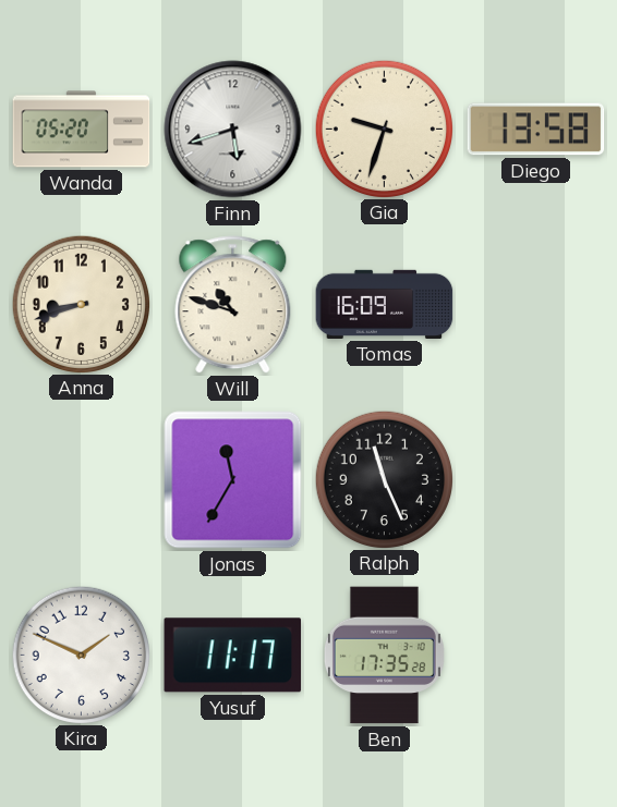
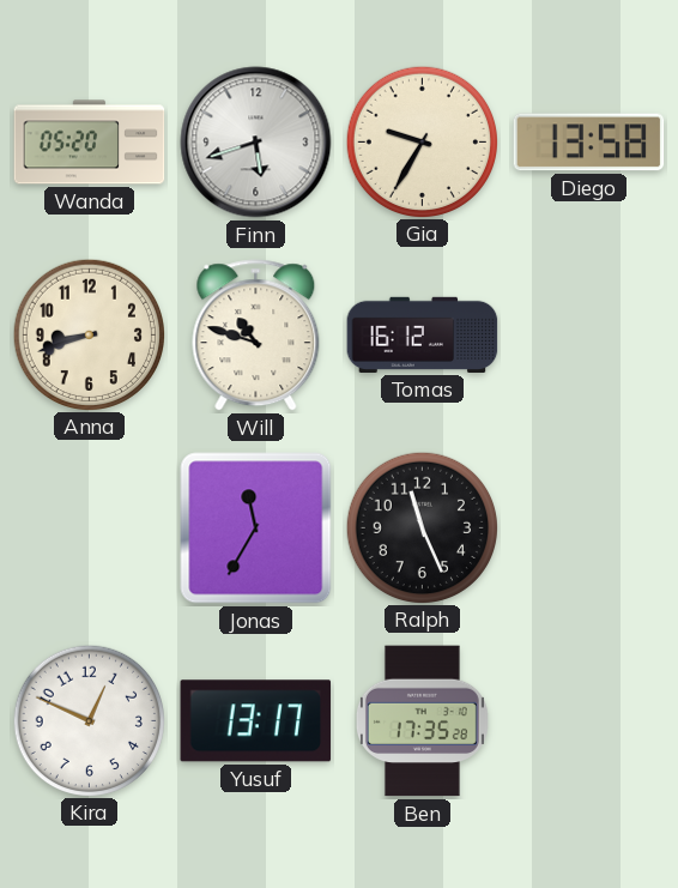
Gia: 9:33 -> 9:35
Tomas: 16:09 -> 16:12
Kira: 1:49 -> 12:49
Yusuf: 11:17 -> 13:17
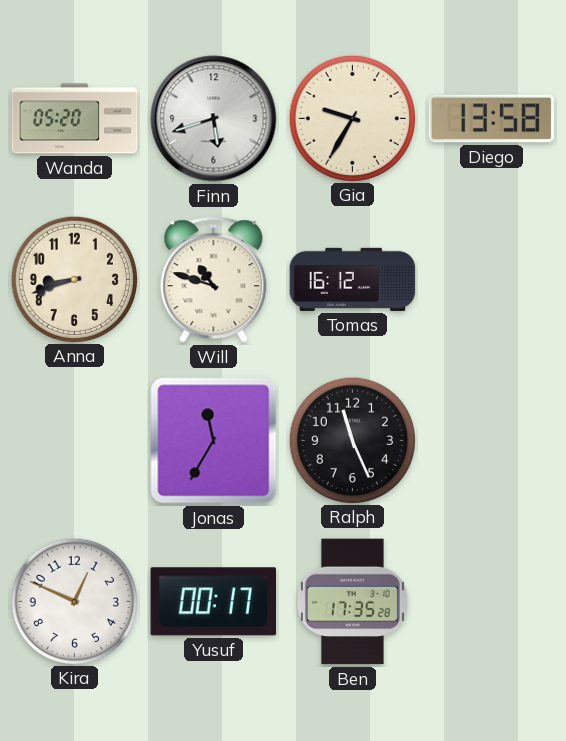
Yusuf: 13:17 -> 00:17
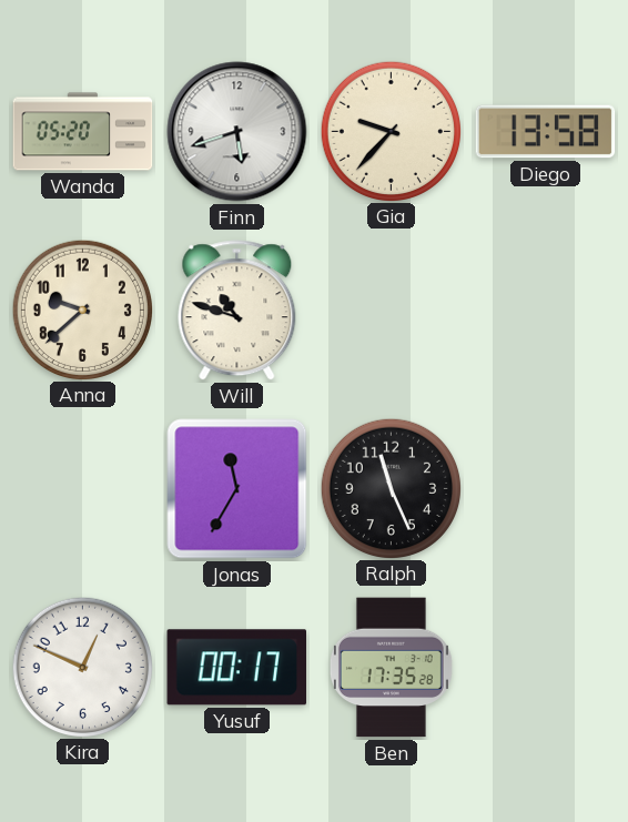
Gia: 9:35 -> 9:37
Anna: 8:42 -> 9:38
Tomas: 16:12 -> none
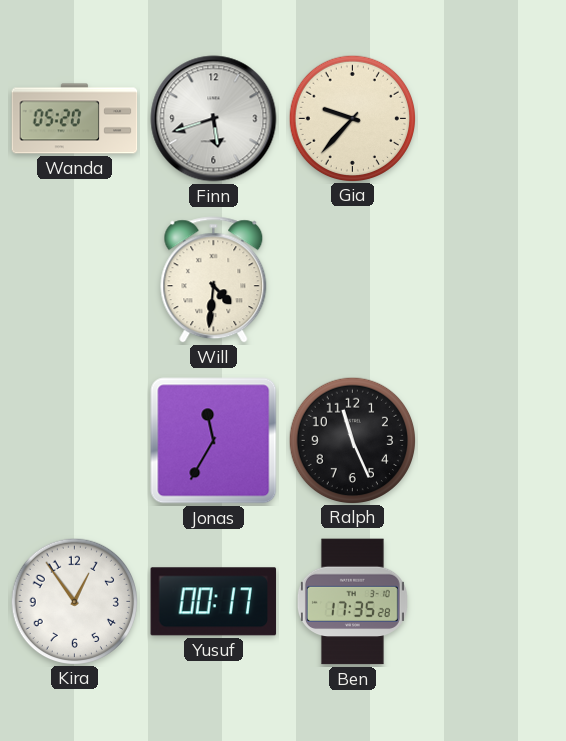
Diego: 13:58 -> none
Anna: 9:38 -> none
Will: 10:48 -> 4:31
Kira: 12:49 -> 12:54
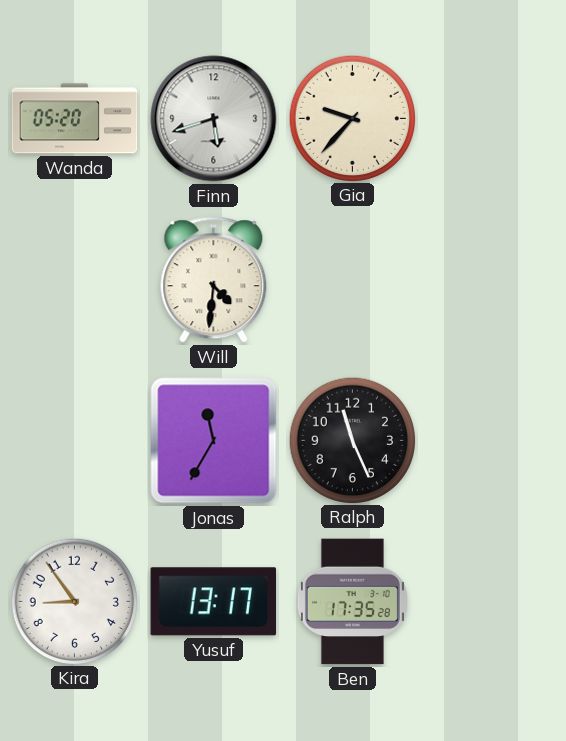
Kira: 12:54 -> 8:54
Yusuf: 00:17 -> 13:17
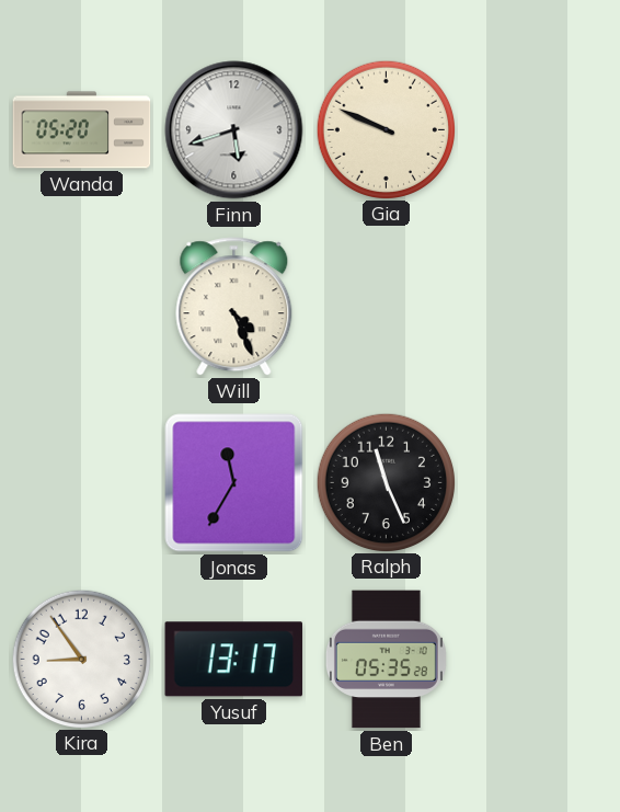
Gia: 9:37 -> 9:49
Will: 4:31 -> 4:26
Ben: 17:35 -> 05:35
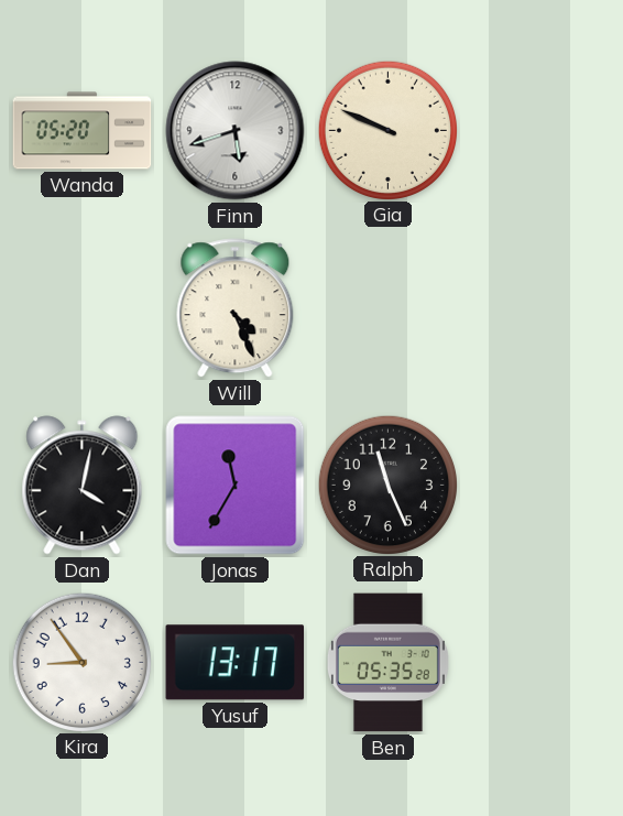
Dan: none -> 4:02
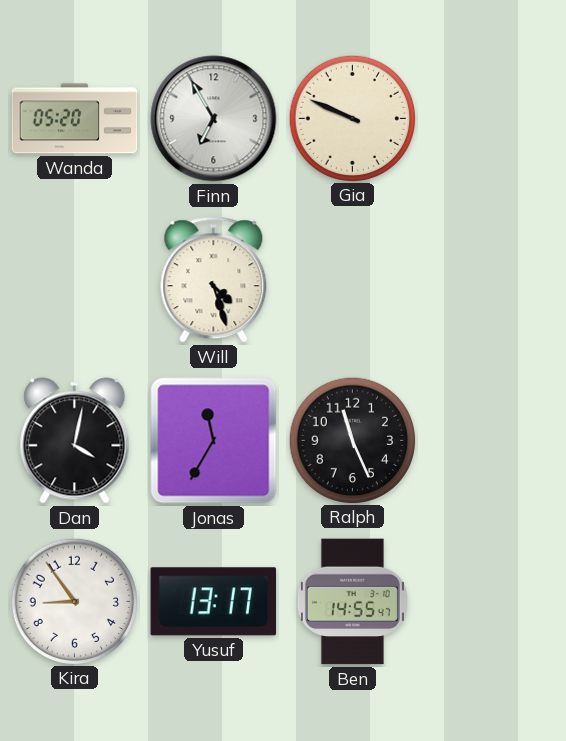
Finn: 5:42 -> 6:55
Will: 4:26 -> 4:27
Ben: 05:35 -> 14:55
